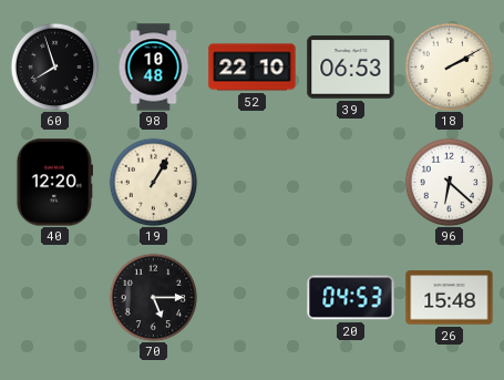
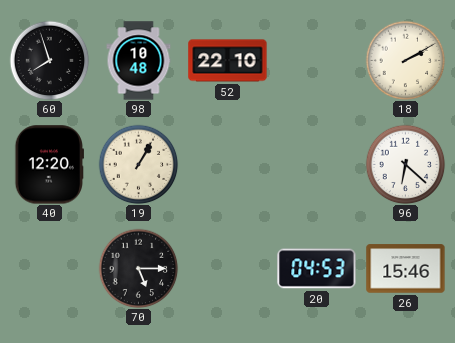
39: 06:53 -> none
26: 15:48 -> 15:46
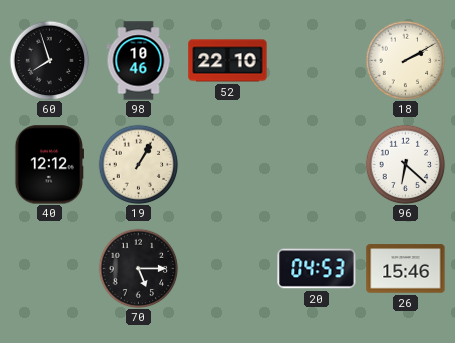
98: 10:48 -> 10:46
40: 12:20 -> 12:12
